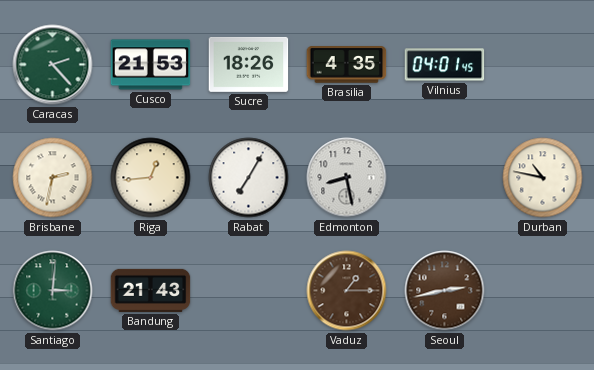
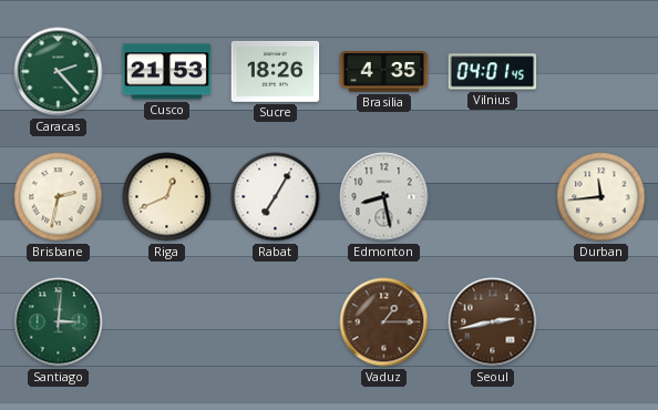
Riga: 12:44 -> 12:41
Durban: 10:47 -> 11:44
Bandung: 21:43 -> none
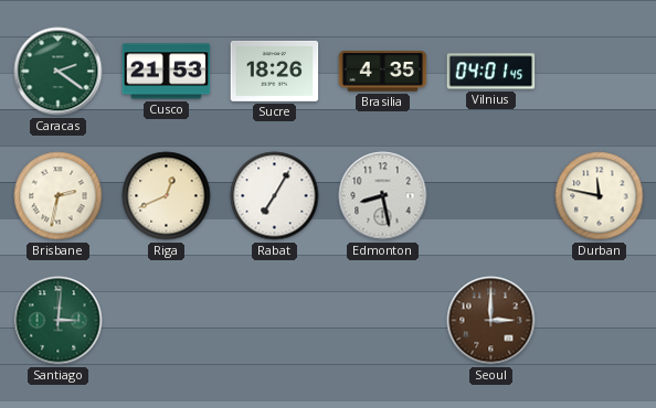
Caracas: 2:23 -> 2:21
Durban: 11:44 -> 11:47
Vaduz: 1:15 -> none
Seoul: 2:43 -> 3:00
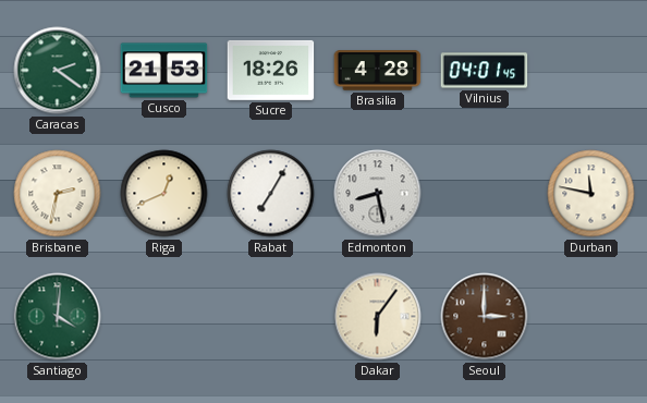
Brasilia: 4:35 -> 4:28
Santiago: 3:01 -> 4:01
Dakar: none -> 6:06
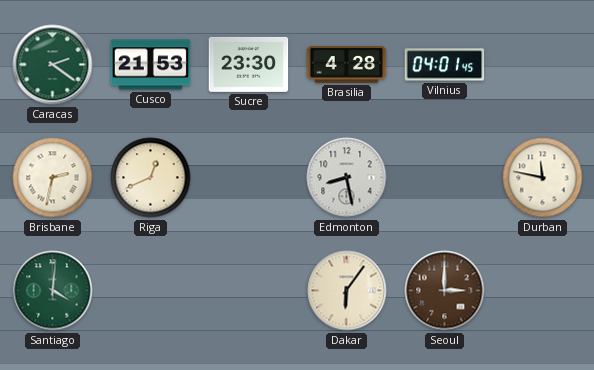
Sucre: 18:26 -> 23:30
Rabat: 7:05 -> none
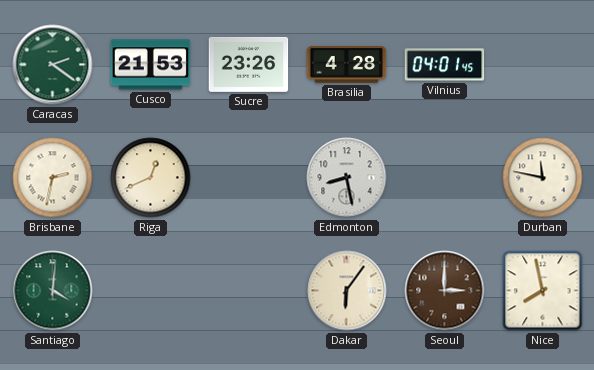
Sucre: 23:30 -> 23:26
Nice: none -> 7:58
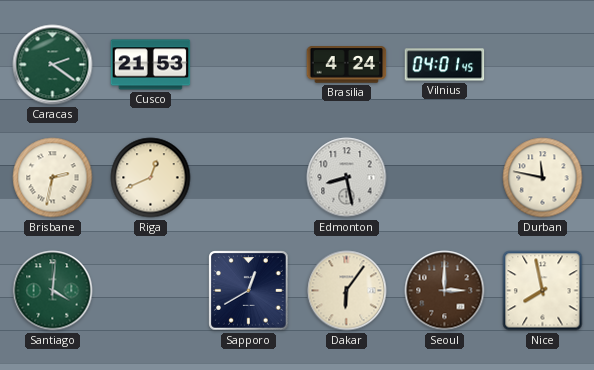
Sucre: 23:26 -> none
Brasilia: 4:28 -> 4:24
Sapporo: none -> 12:40
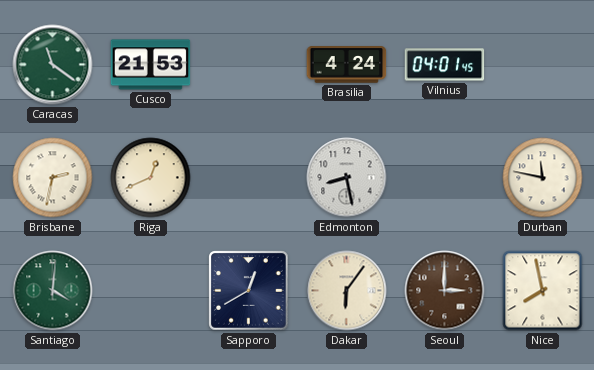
Caracas: 2:21 -> 11:21
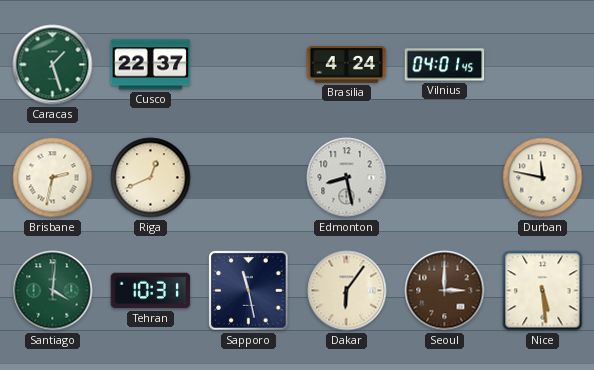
Caracas: 11:21 -> 1:27
Cusco: 21:53 -> 22:37
Tehran: none -> 10:31
Sapporo: 12:40 -> 11:28
Nice: 7:58 -> 5:29
